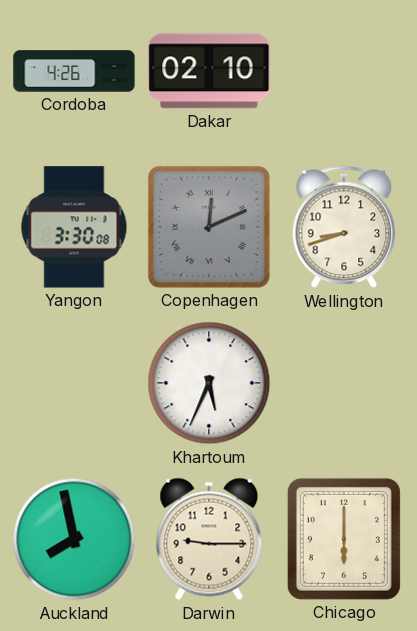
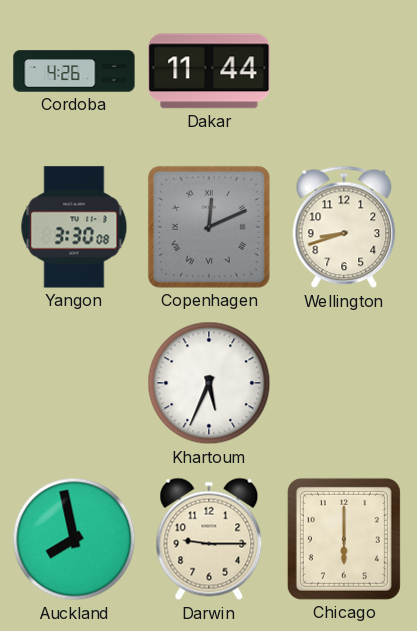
Dakar: 02:10 -> 11:44
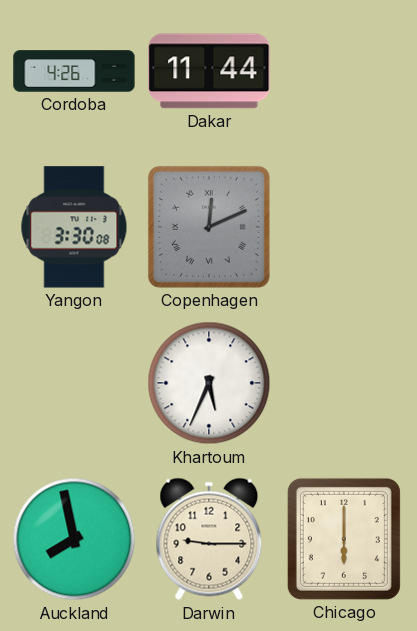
Wellington: 8:42 -> none
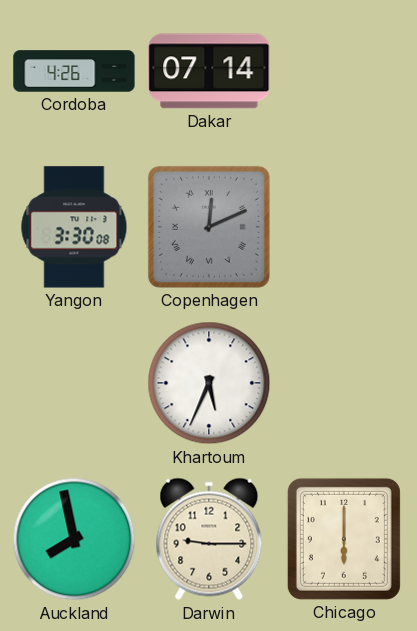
Dakar: 11:44 -> 07:14
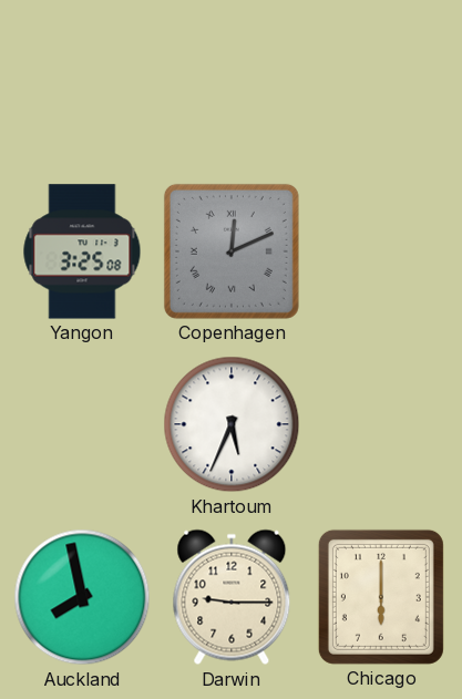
Cordoba: 4:26 -> none
Dakar: 07:14 -> none
Yangon: 3:30 -> 3:25
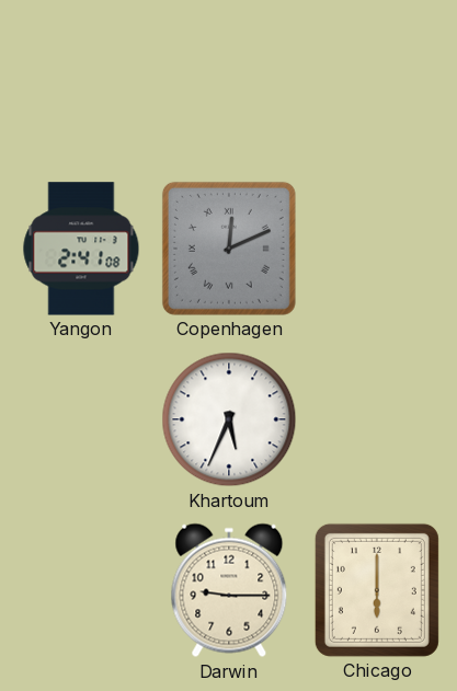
Yangon: 3:25 -> 2:41
Auckland: 7:58 -> none
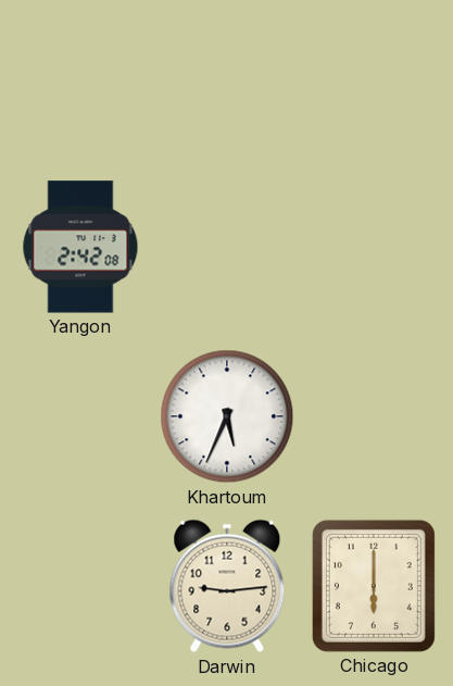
Yangon: 2:41 -> 2:42
Copenhagen: 12:11 -> none
Darwin: 9:15 -> 9:14
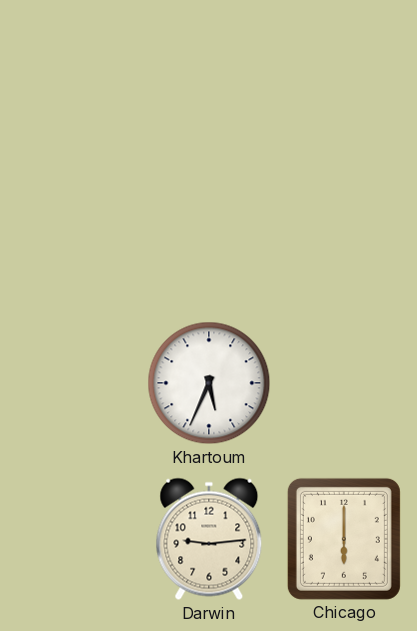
Yangon: 2:42 -> none
